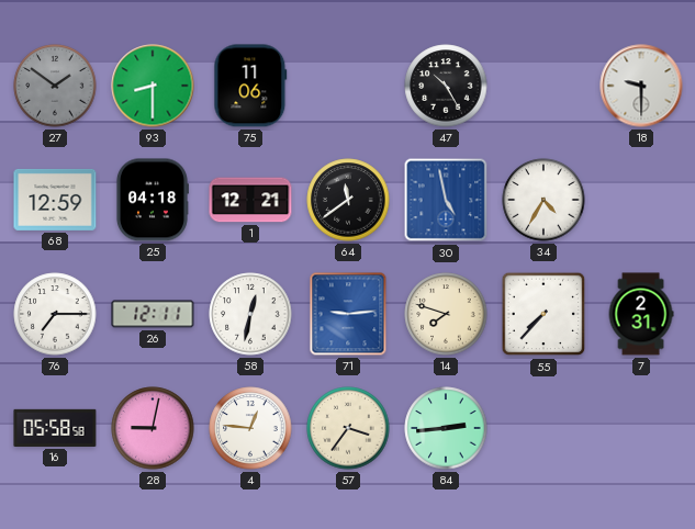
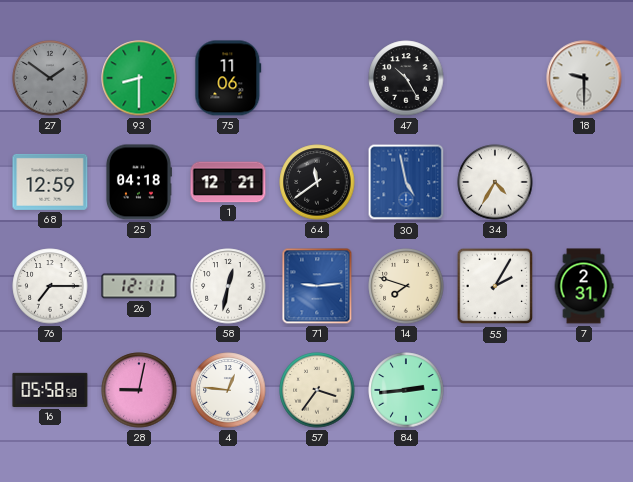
55: 7:37 -> 2:05
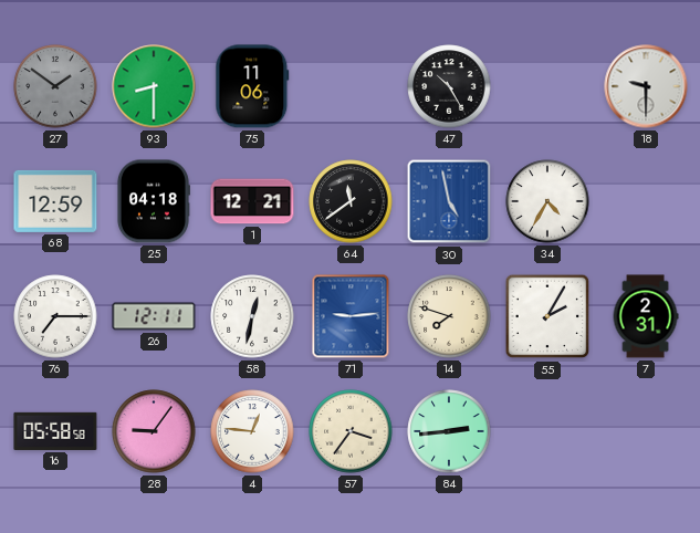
28: 9:02 -> 9:06
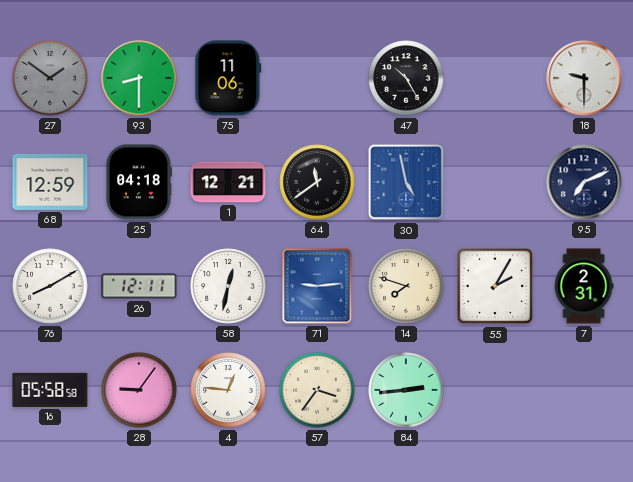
34: 4:35 -> none
95: none -> 7:11
76: 7:15 -> 8:10
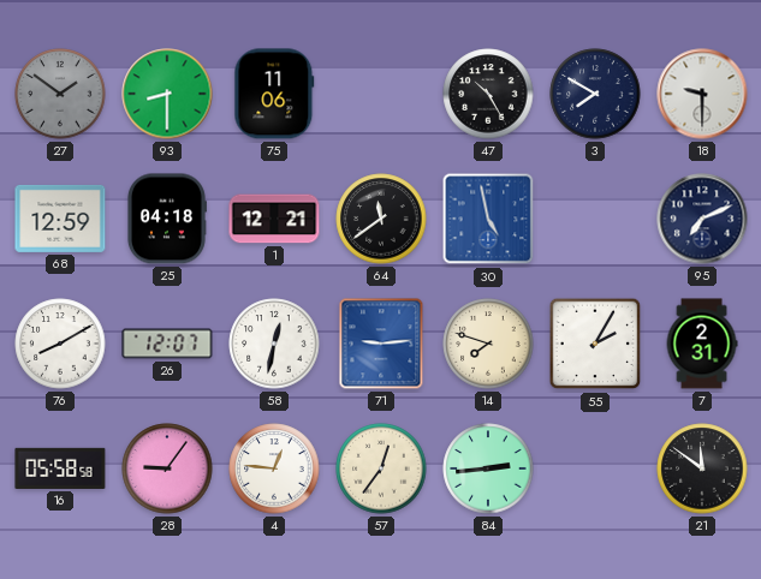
3: none -> 7:50
26: 12:11 -> 12:07
57: 3:36 -> 12:36
21: none -> 11:51
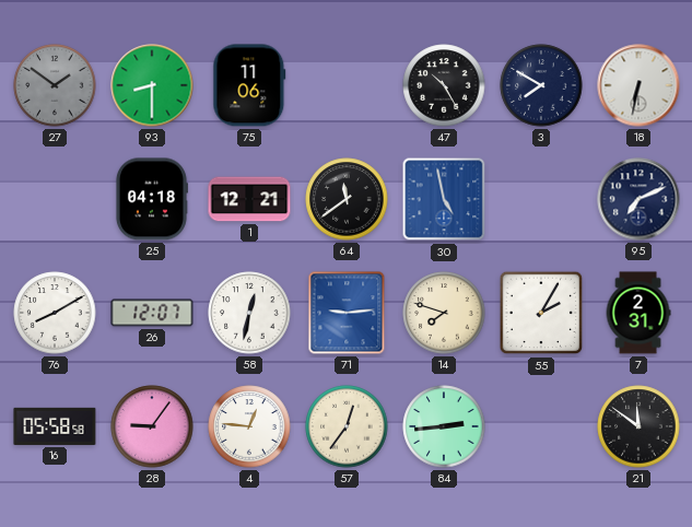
18: 9:30 -> 6:32
68: 12:59 -> none
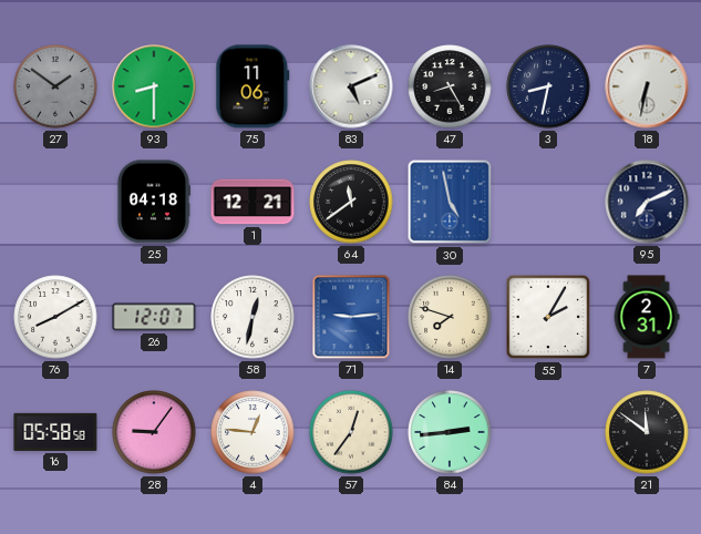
83: none -> 5:11
47: 10:25 -> 8:25
3: 7:50 -> 8:32
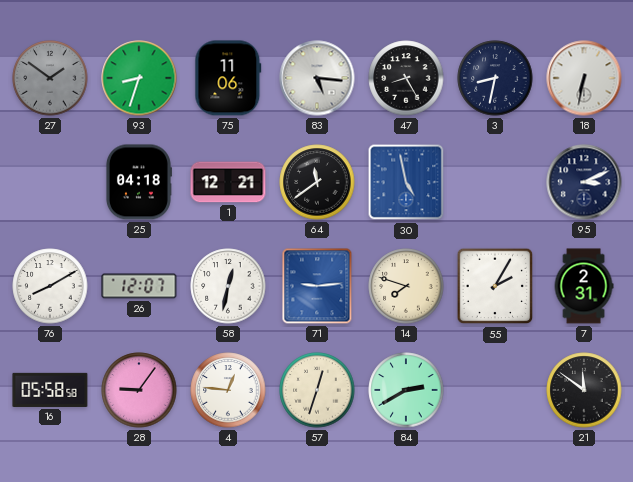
93: 8:30 -> 8:33
83: 5:11 -> 5:16
95: 7:11 -> 3:11
57: 12:36 -> 12:33
84: 2:44 -> 2:40
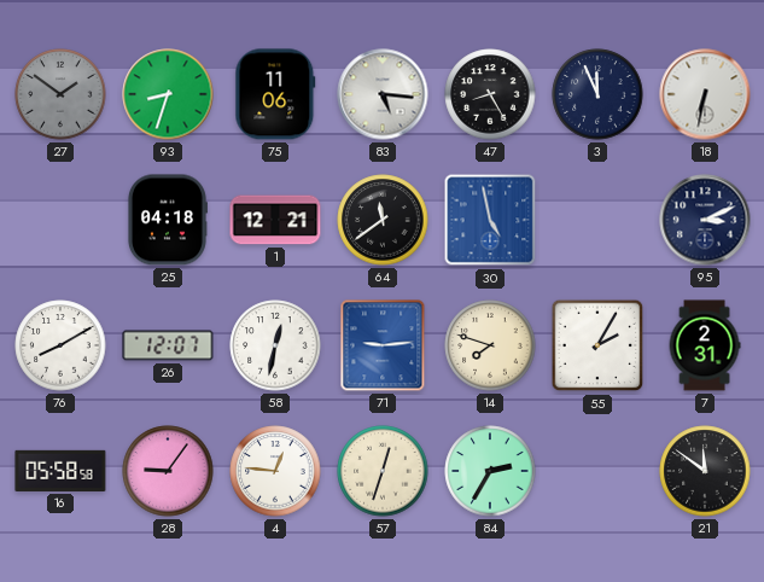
3: 8:32 -> 11:56
84: 2:40 -> 2:35
